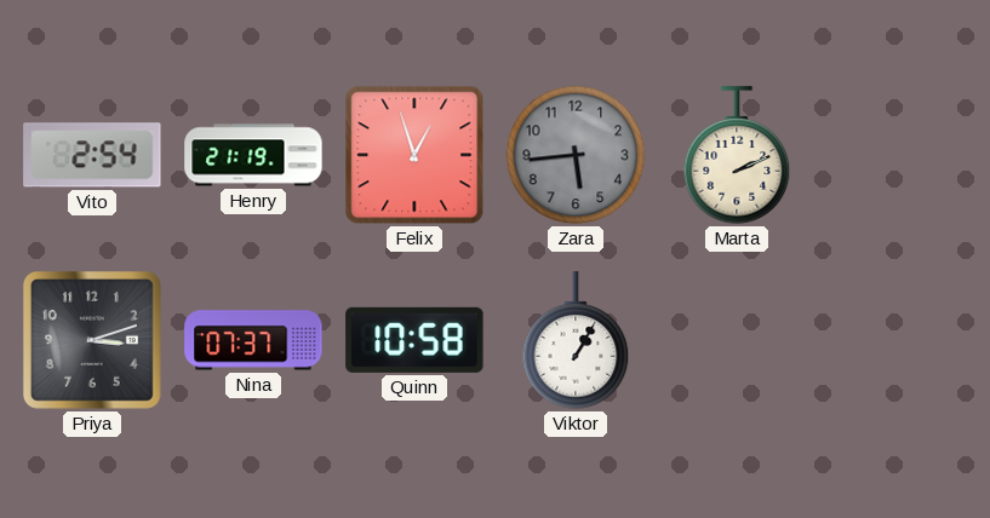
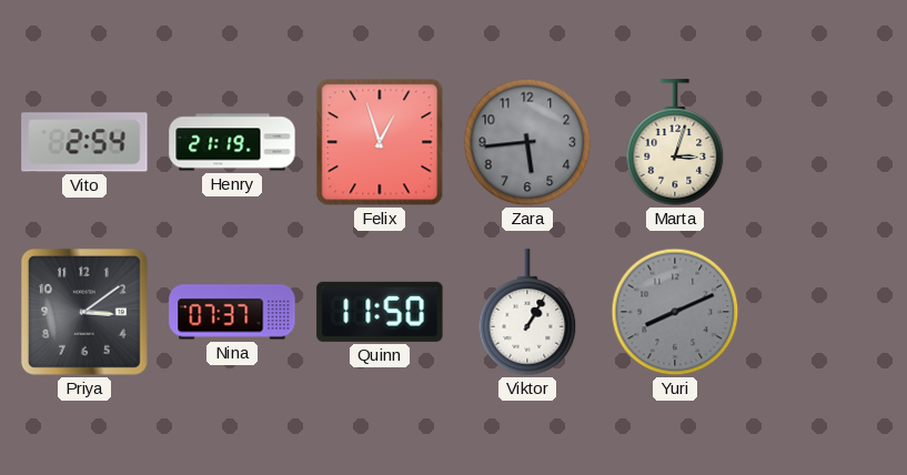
Marta: 2:11 -> 3:03
Priya: 3:12 -> 3:09
Quinn: 10:58 -> 11:50
Yuri: none -> 8:11
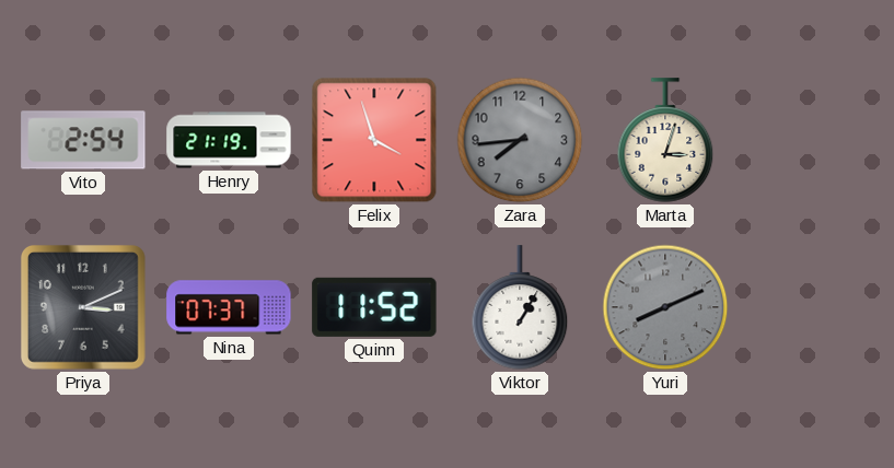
Felix: 12:57 -> 3:57
Zara: 5:44 -> 7:44
Priya: 3:09 -> 3:11
Quinn: 11:50 -> 11:52
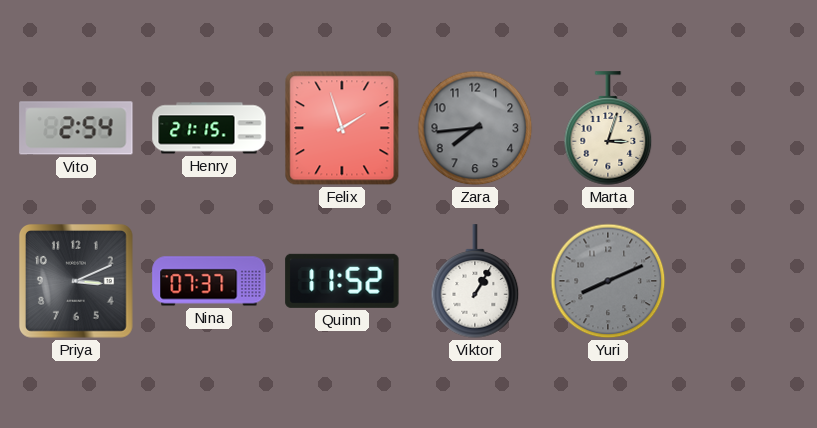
Henry: 21:19 -> 21:15
Felix: 3:57 -> 1:57
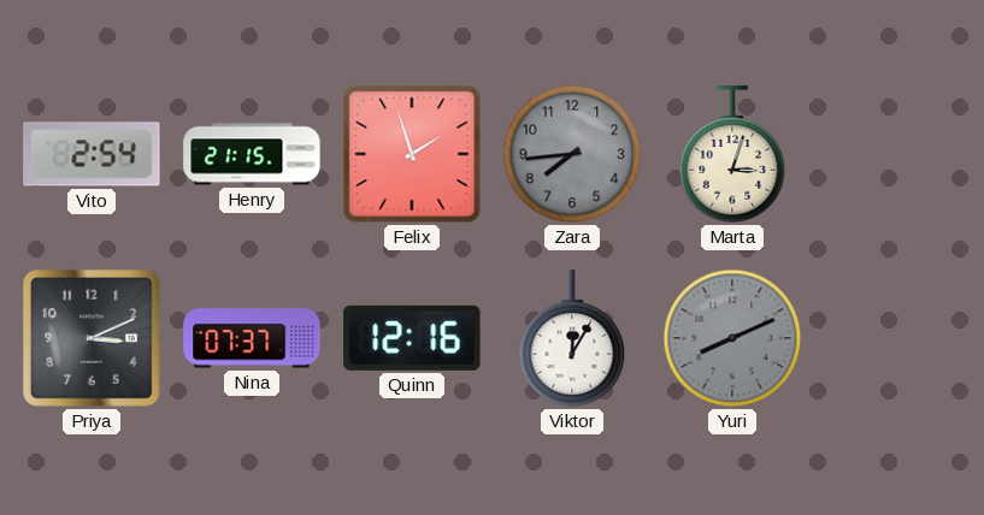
Quinn: 11:52 -> 12:16
Viktor: 1:05 -> 12:05
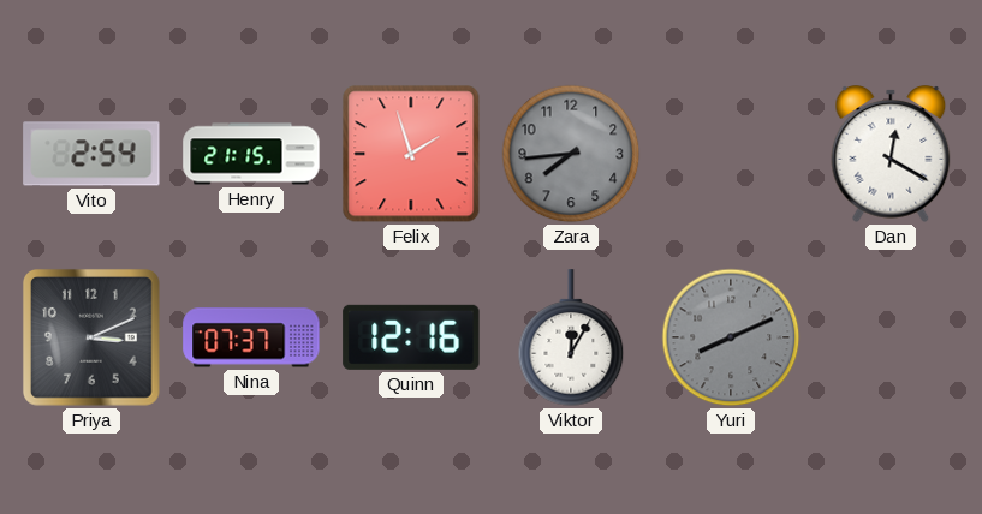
Marta: 3:03 -> none
Dan: none -> 12:20
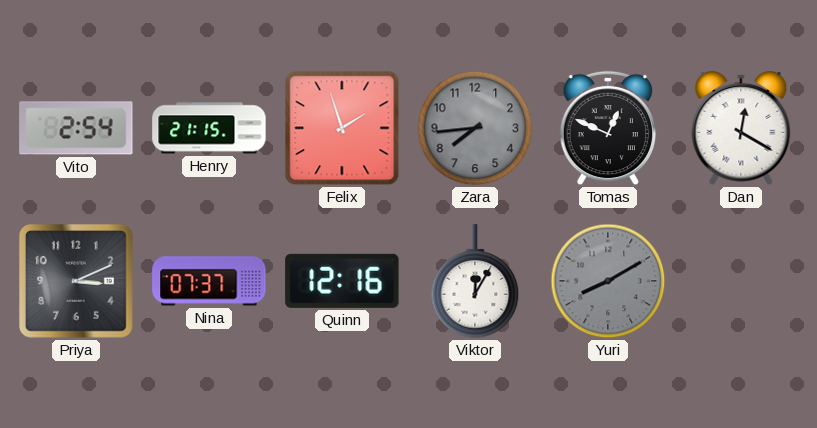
Tomas: none -> 12:49
Yuri: 8:11 -> 8:10
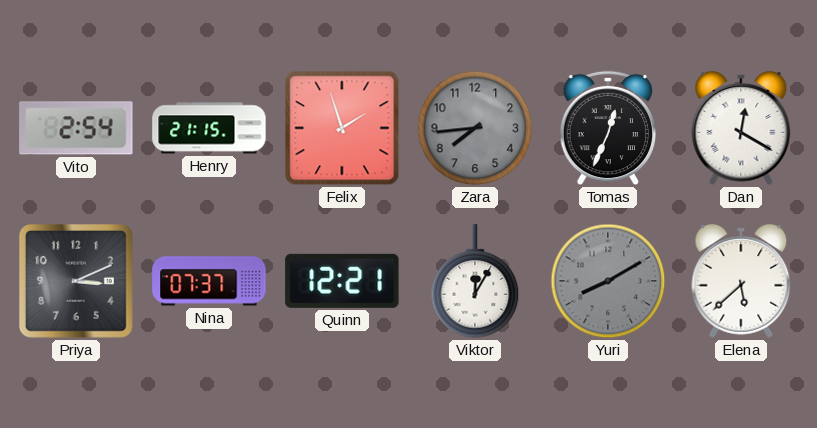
Tomas: 12:49 -> 12:34
Quinn: 12:16 -> 12:21
Elena: none -> 5:38
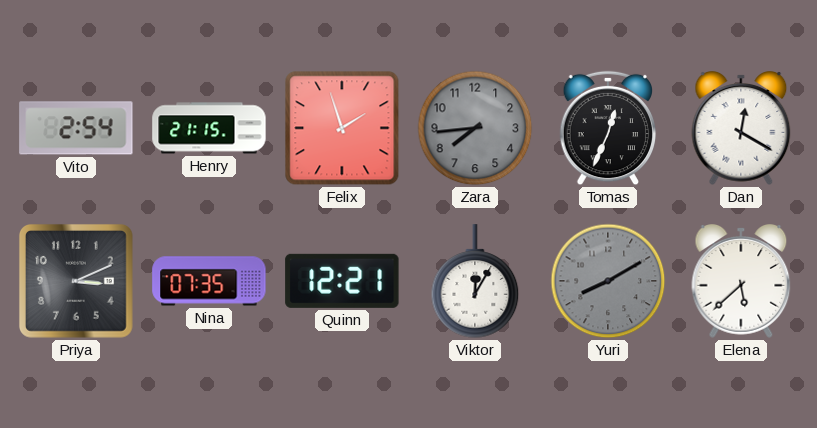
Nina: 07:37 -> 07:35
